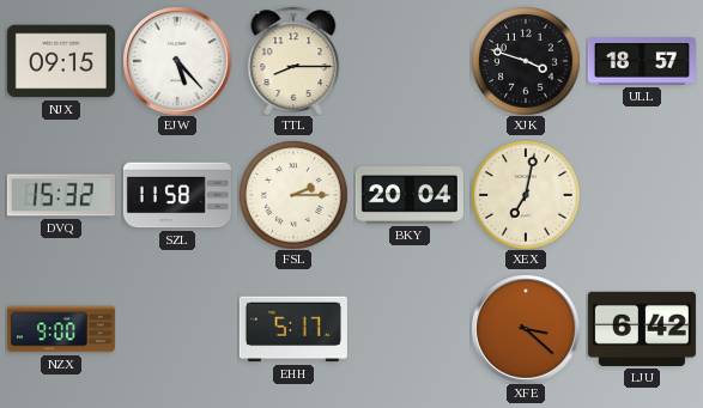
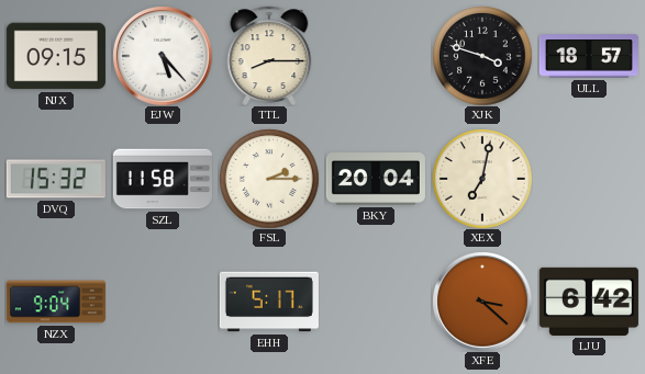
NZX: 9:00 -> 9:04
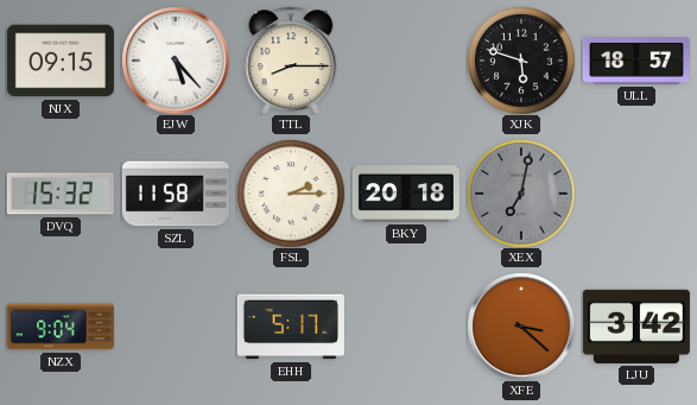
XJK: 3:48 -> 5:48
BKY: 20:04 -> 20:18
XEX dial: cream -> grey
LJU: 6:42 -> 3:42
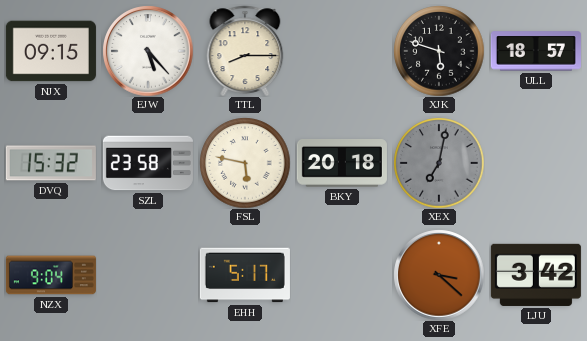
SZL: 11:58 -> 23:58
FSL: 2:15 -> 5:47
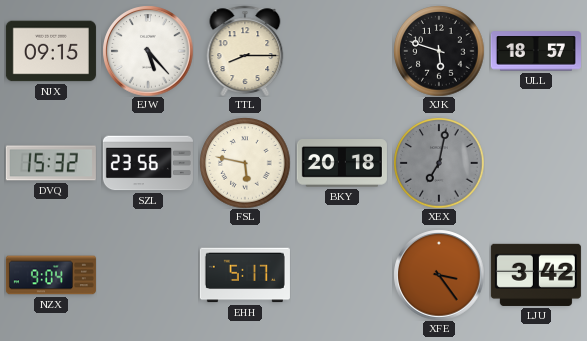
SZL: 23:58 -> 23:56
XFE: 3:22 -> 3:24
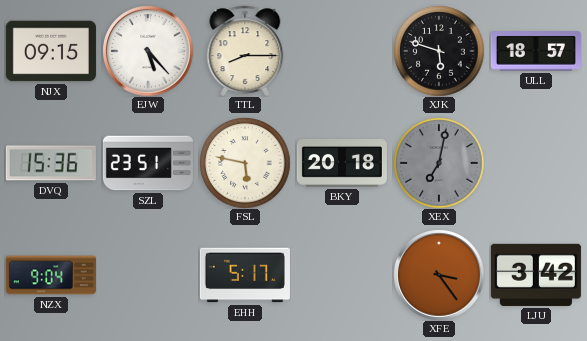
DVQ: 15:32 -> 15:36
SZL: 23:56 -> 23:51
